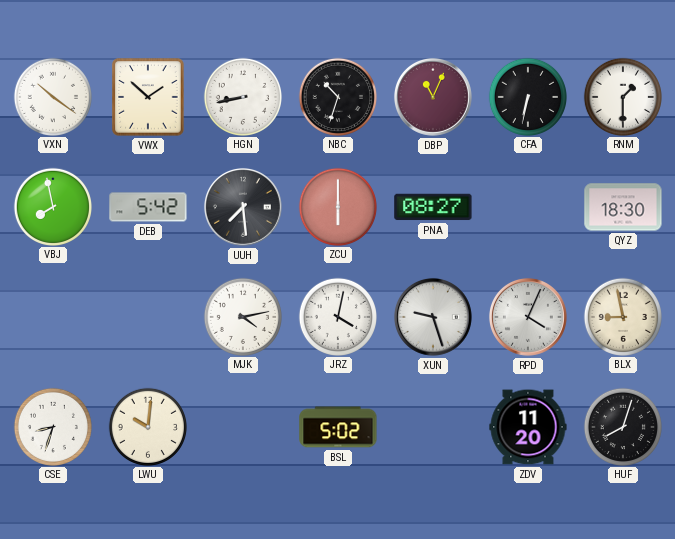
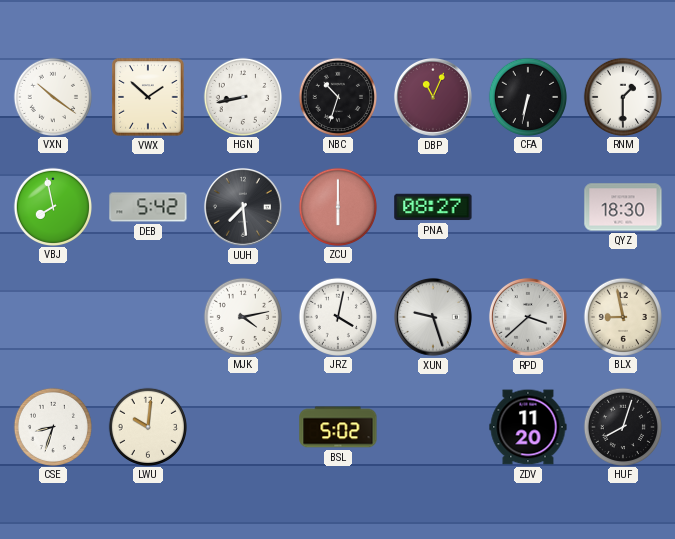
RPD: 4:04 -> 3:38
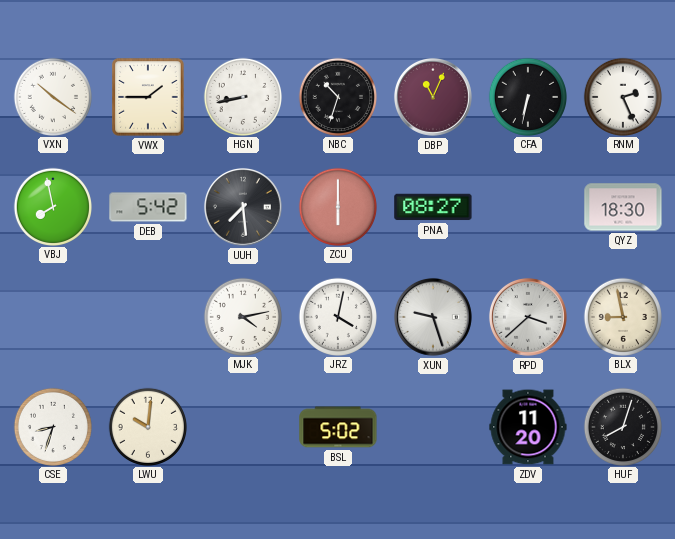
VWX: 1:52 -> 1:45
RNM: 1:30 -> 2:26
